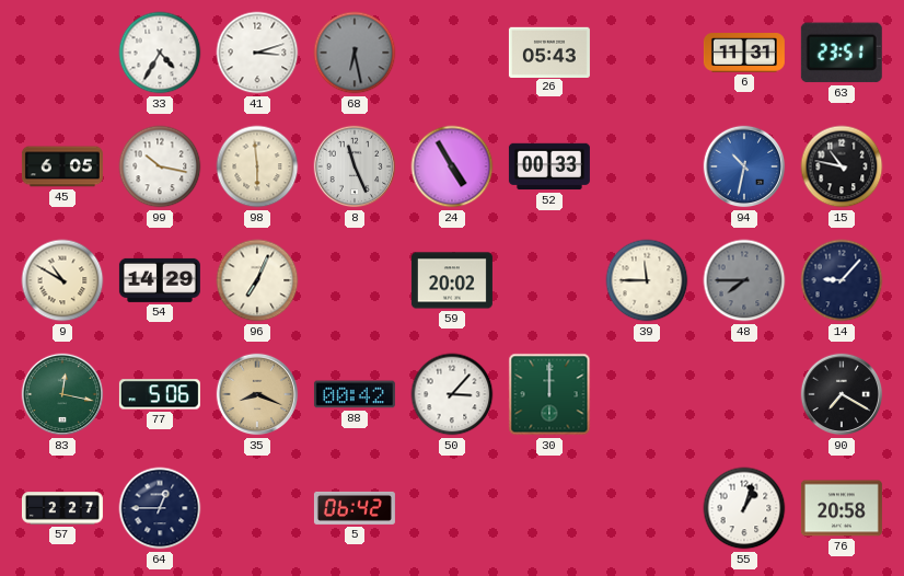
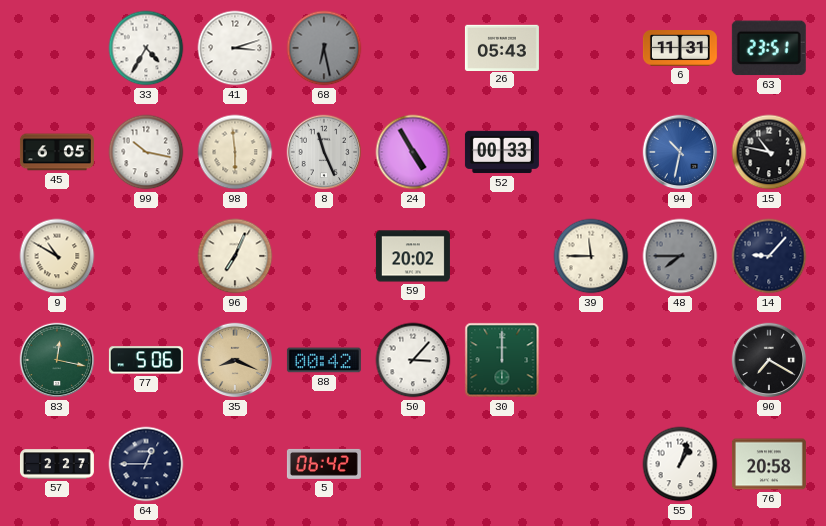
54: 14:29 -> none
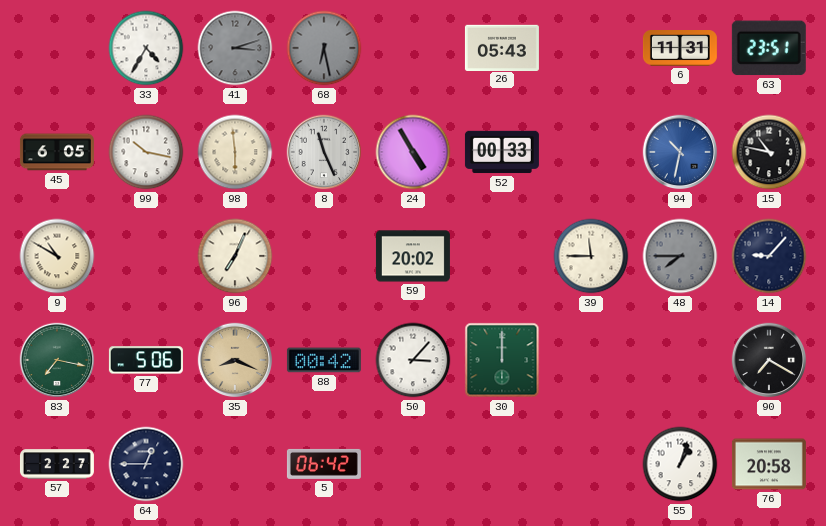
41 dial: white -> grey
83: 12:17 -> 7:17
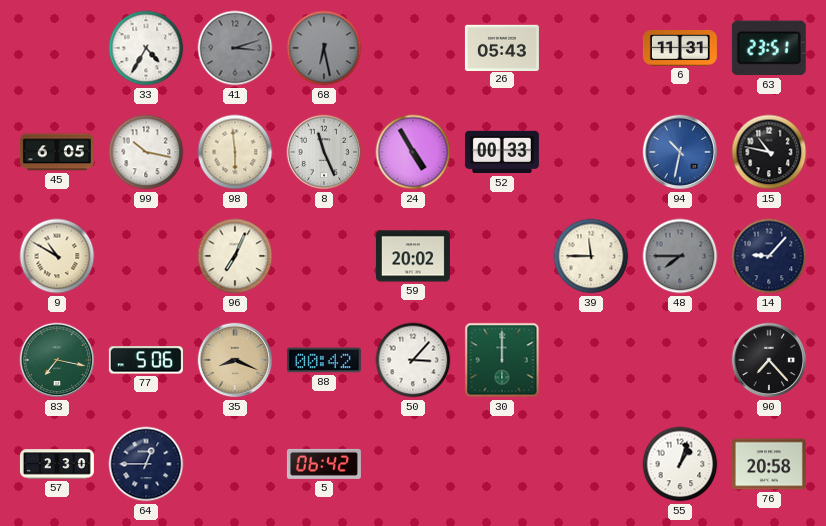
90: 7:20 -> 7:23
57: 2:27 -> 2:30
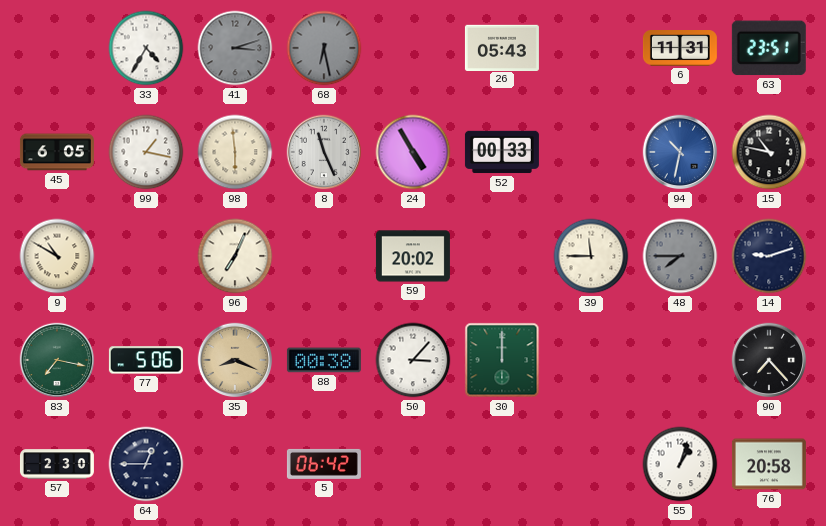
99: 10:17 -> 1:17
14: 9:07 -> 9:12
88: 00:42 -> 00:38
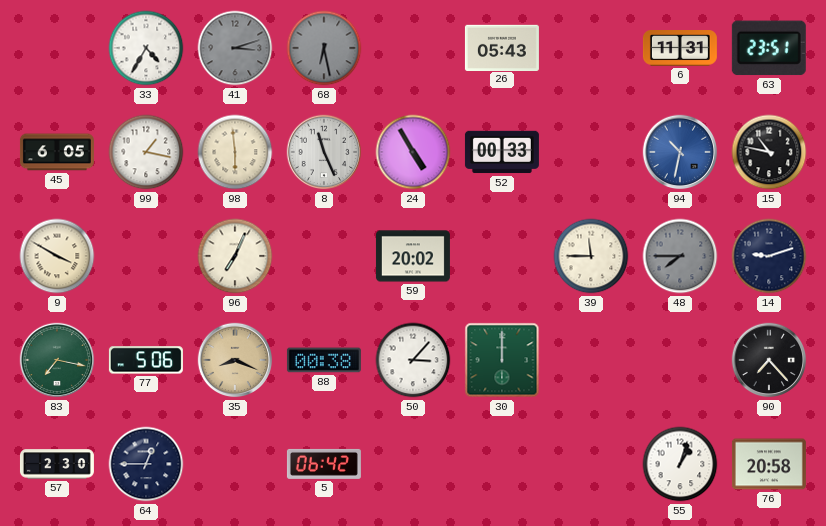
9: 10:50 -> 3:50
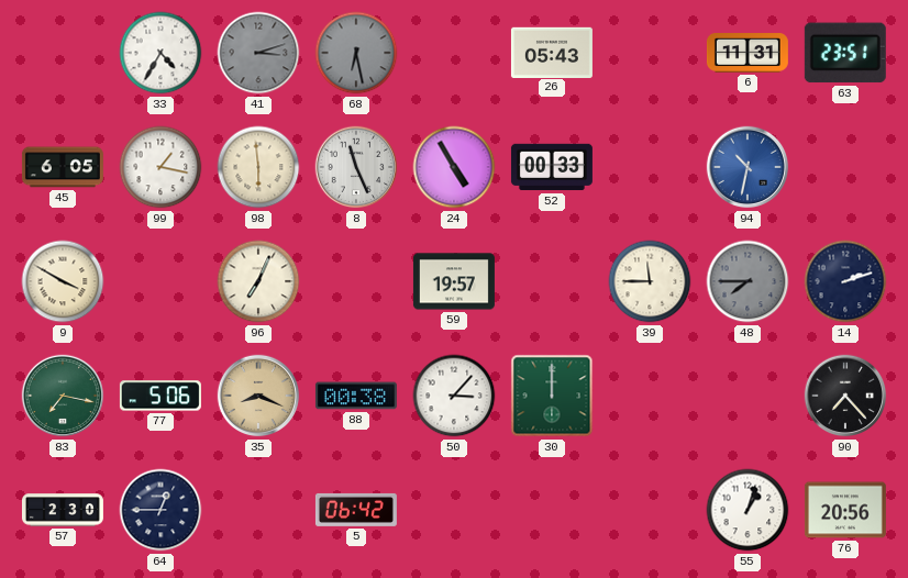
15: 10:47 -> none
59: 20:02 -> 19:57
14: 9:12 -> 2:12
76: 20:58 -> 20:56
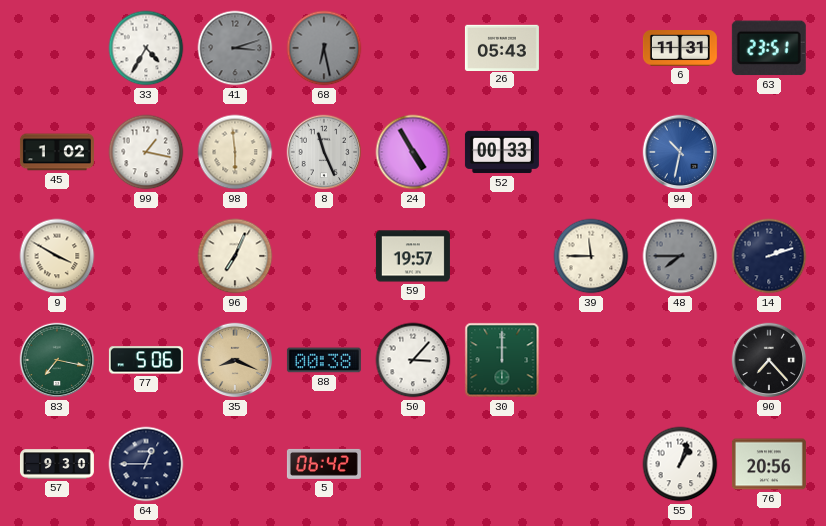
45: 6:05 -> 1:02
57: 2:30 -> 9:30
